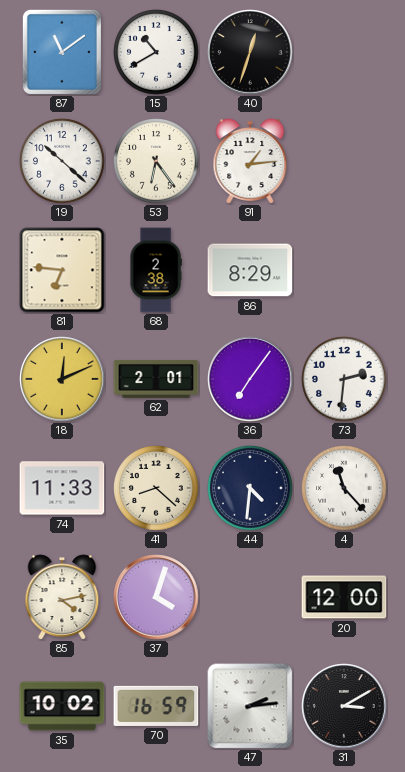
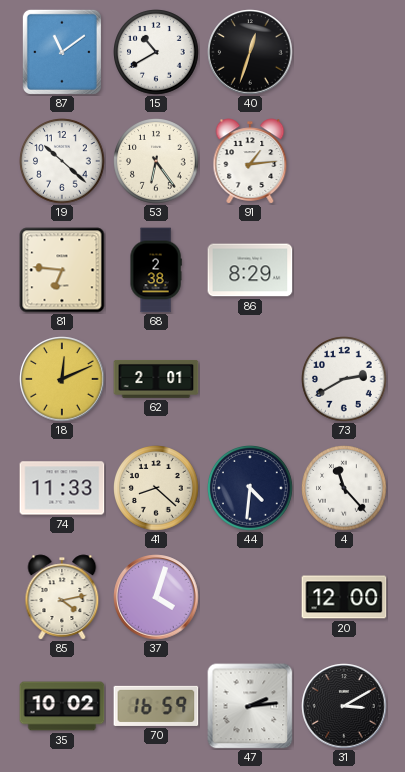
36: 7:06 -> none
73: 2:31 -> 2:40
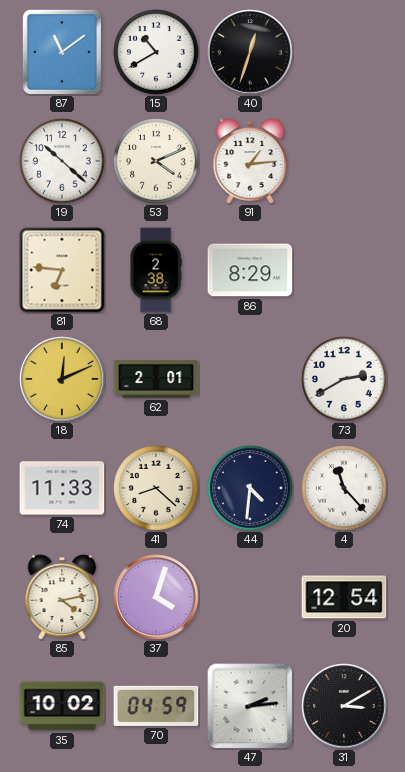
53: 6:24 -> 4:11
20: 12:00 -> 12:54
70: 16:59 -> 04:59
